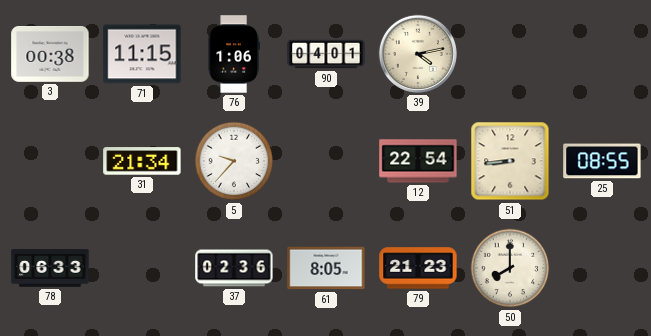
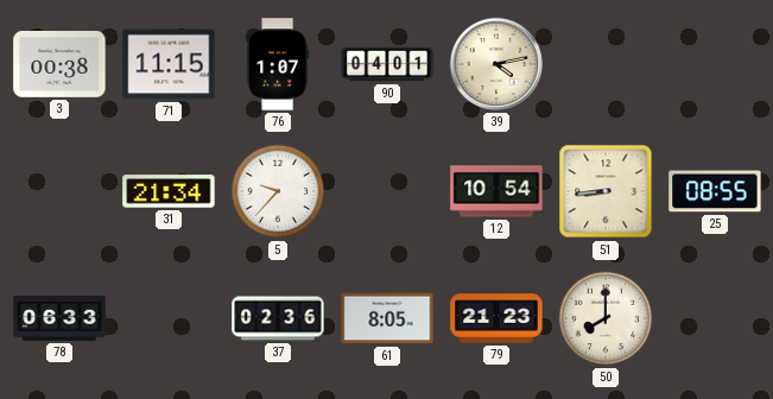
76: 1:06 -> 1:07
12: 22:54 -> 10:54
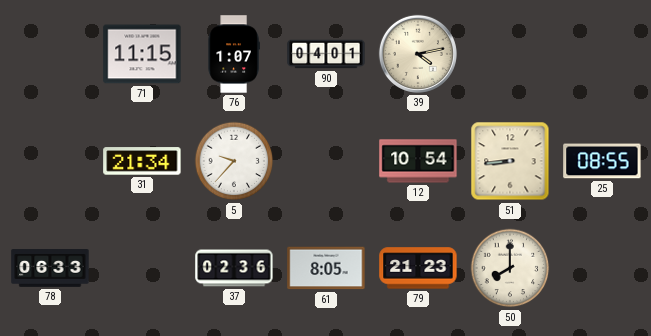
3: 00:38 -> none
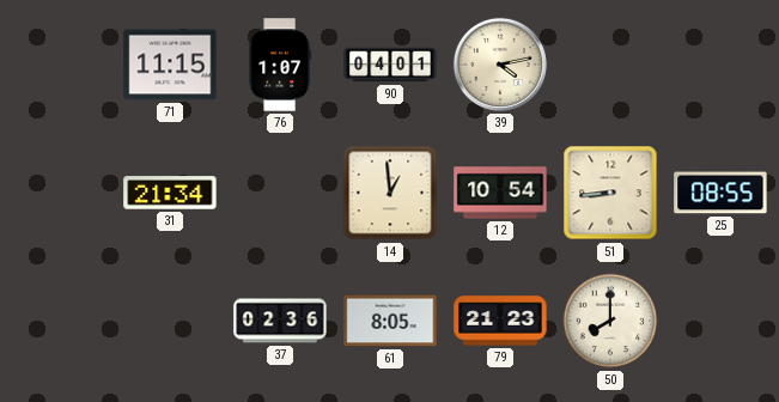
5: 9:37 -> none
14: none -> 12:59
78: 06:33 -> none
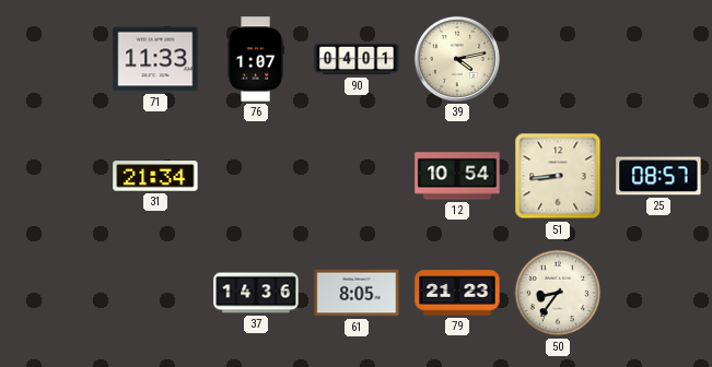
71: 11:15 -> 11:33
14: 12:59 -> none
25: 08:55 -> 08:57
37: 02:36 -> 14:36
50: 8:00 -> 8:36
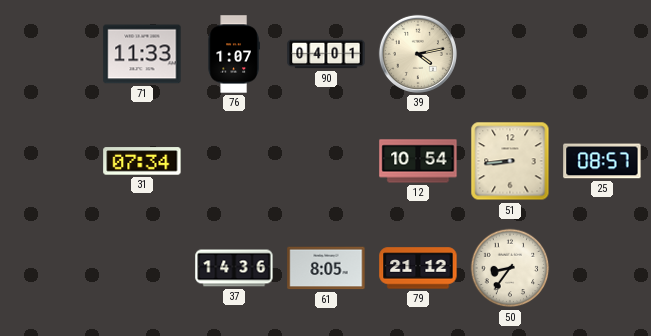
31: 21:34 -> 07:34
79: 21:23 -> 21:12
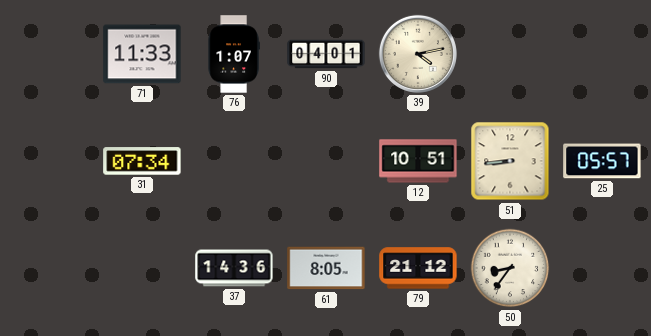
12: 10:54 -> 10:51
25: 08:57 -> 05:57
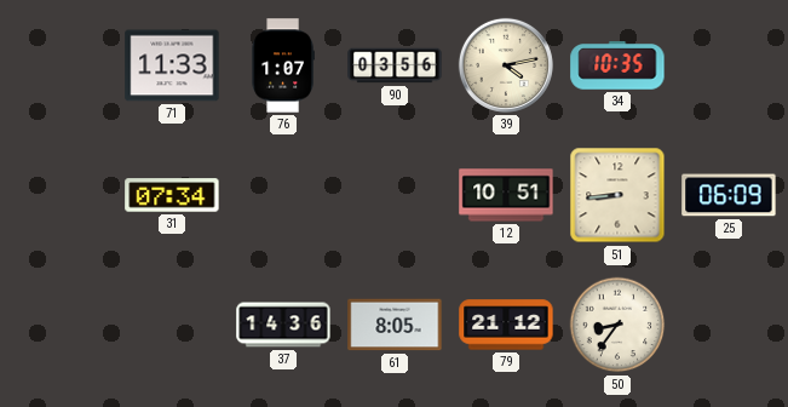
90: 04:01 -> 03:56
34: none -> 10:35
25: 05:57 -> 06:09
